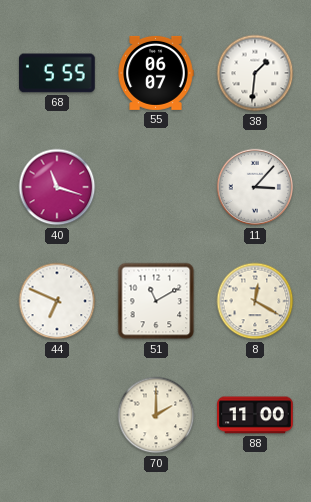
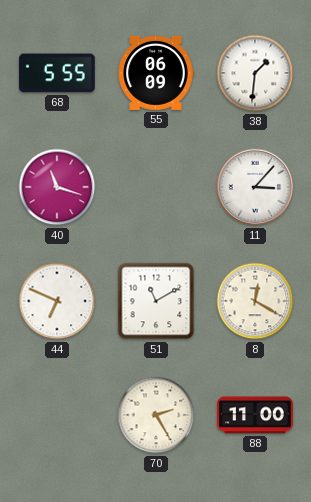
55: 06:07 -> 06:09
70: 2:00 -> 2:25
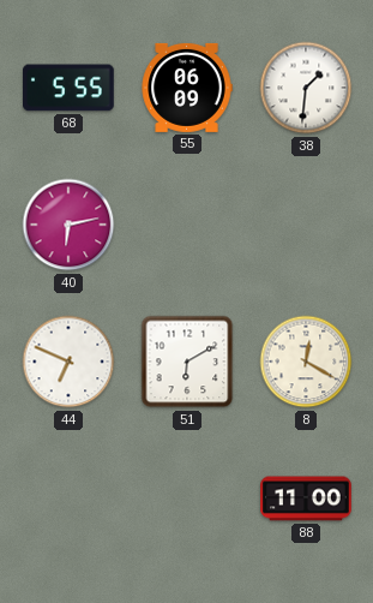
40: 11:18 -> 6:13
11: 3:07 -> none
51: 11:10 -> 6:10
70: 2:25 -> none
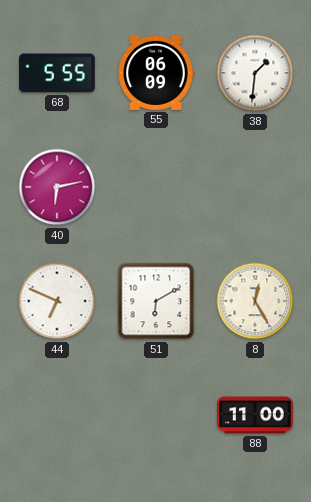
8: 12:20 -> 12:25
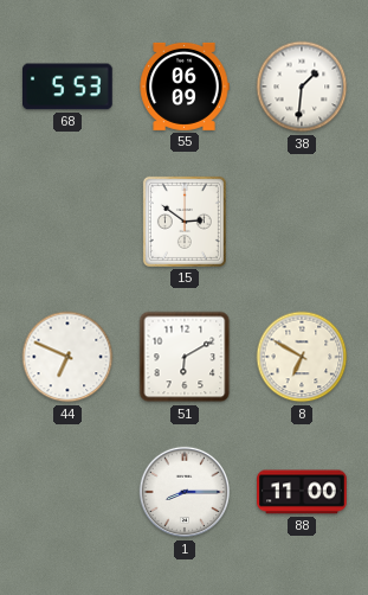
68: 5:55 -> 5:53
40: 6:13 -> none
15: none -> 2:51
8: 12:25 -> 6:50
1: none -> 8:15
